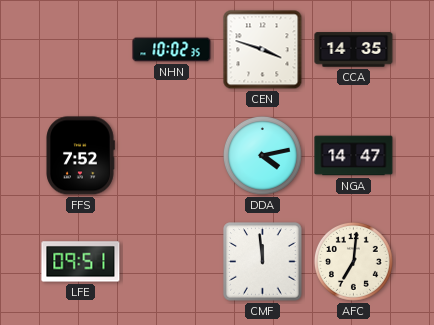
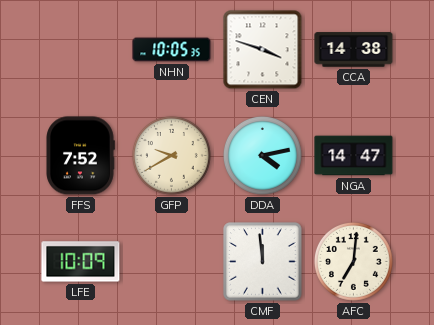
NHN: 10:02 -> 10:05
CCA: 14:35 -> 14:38
GFP: none -> 9:40
LFE: 09:51 -> 10:09
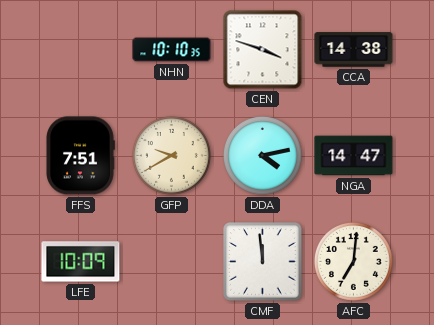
NHN: 10:05 -> 10:10
FFS: 7:52 -> 7:51
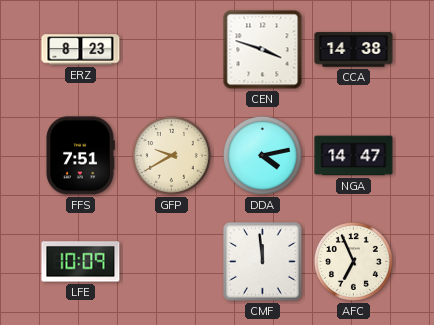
ERZ: none -> 8:23
NHN: 10:10 -> none
AFC: 7:01 -> 6:56
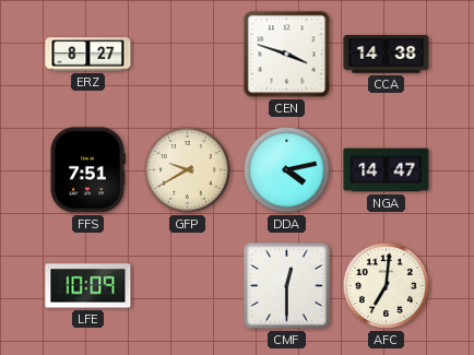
ERZ: 8:23 -> 8:27
CMF: 11:59 -> 12:30
AFC: 6:56 -> 7:01
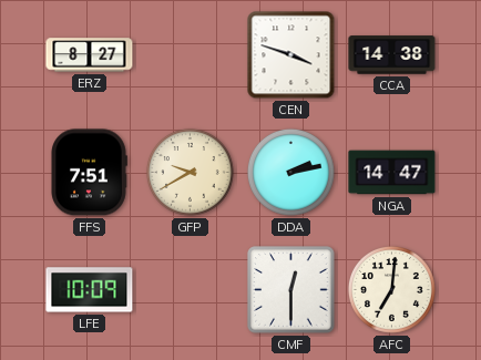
DDA: 4:13 -> 2:13
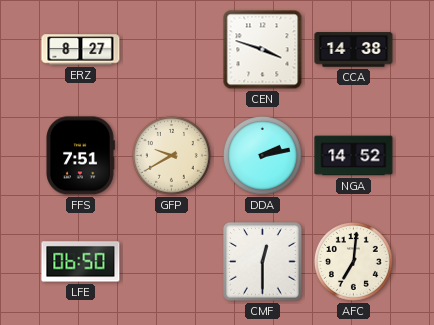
NGA: 14:47 -> 14:52
LFE: 10:09 -> 06:50
